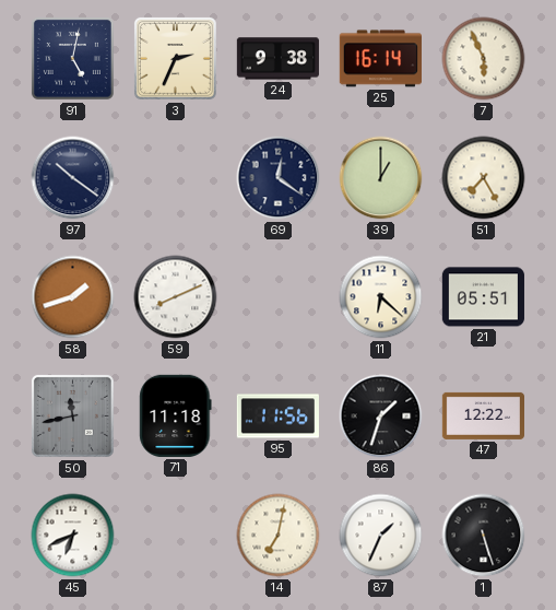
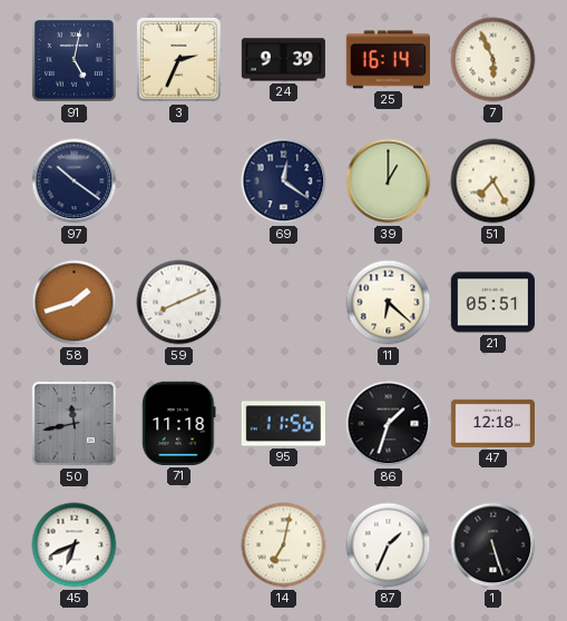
24: 9:38 -> 9:39
47: 12:22 -> 12:18
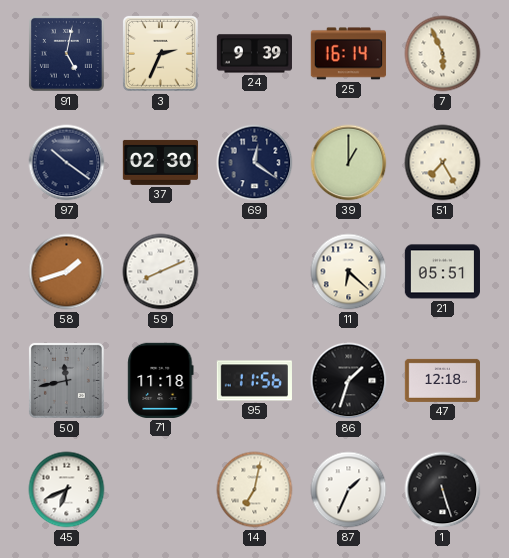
37: none -> 02:30
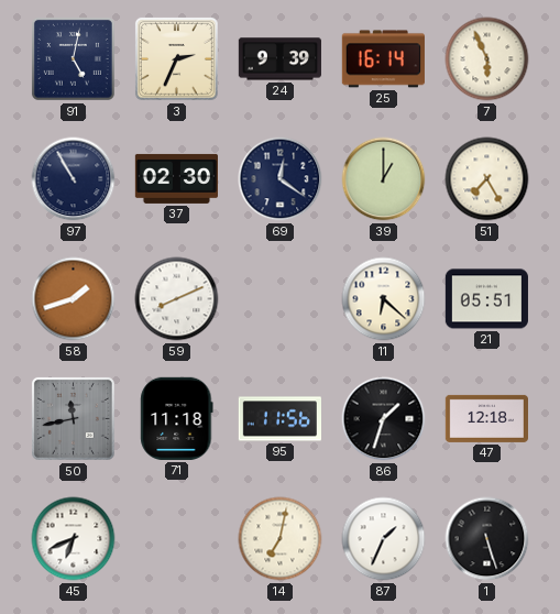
97: 10:21 -> 10:55
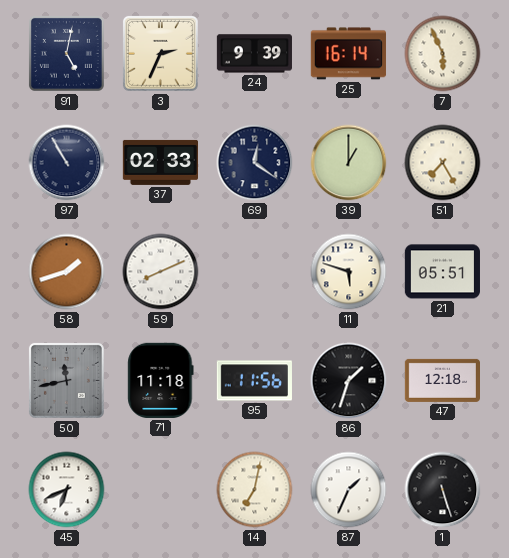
37: 02:30 -> 02:33
11: 6:22 -> 5:48
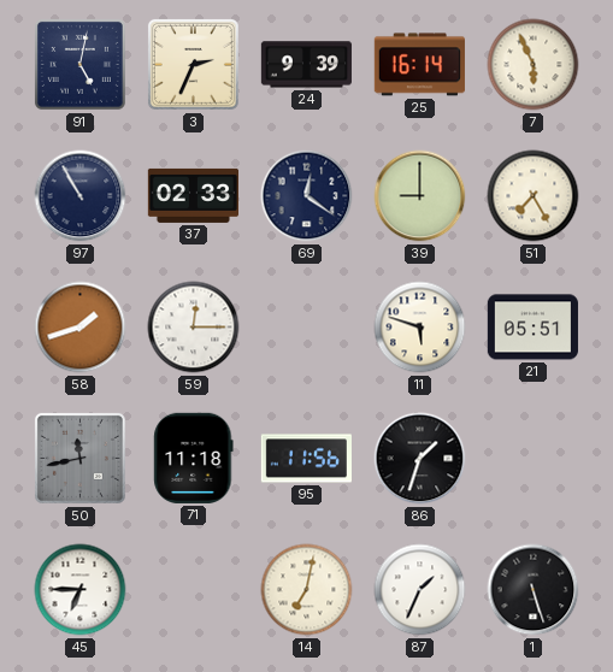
39: 1:00 -> 9:00
59: 8:11 -> 12:15
47: 12:18 -> none
45: 6:41 -> 6:45
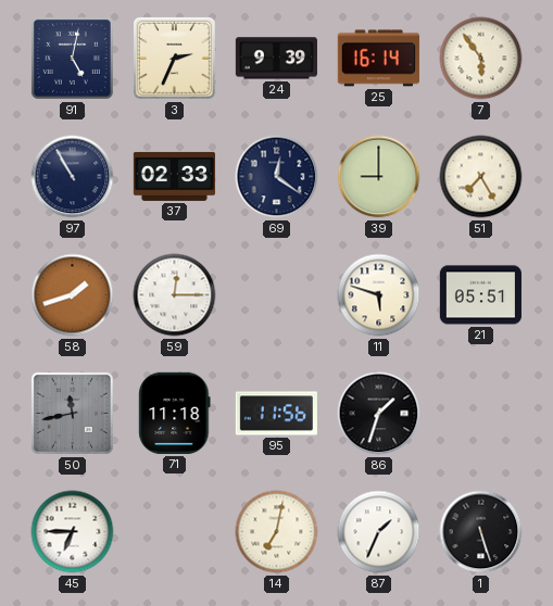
7: 5:56 -> 5:54
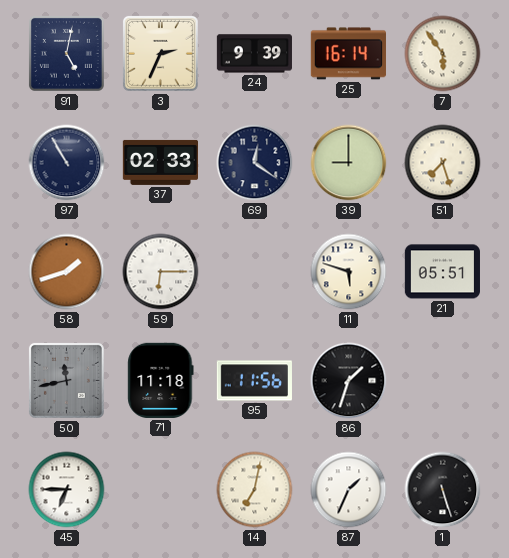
51: 7:25 -> 7:27
59: 12:15 -> 6:15
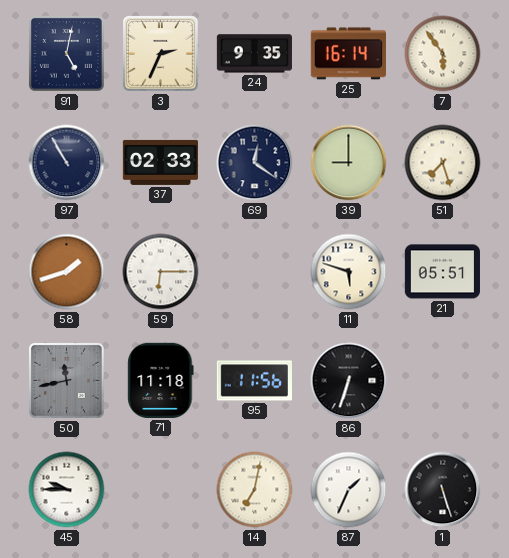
24: 9:39 -> 9:35
86: 1:33 -> 6:33
45: 6:45 -> 9:45
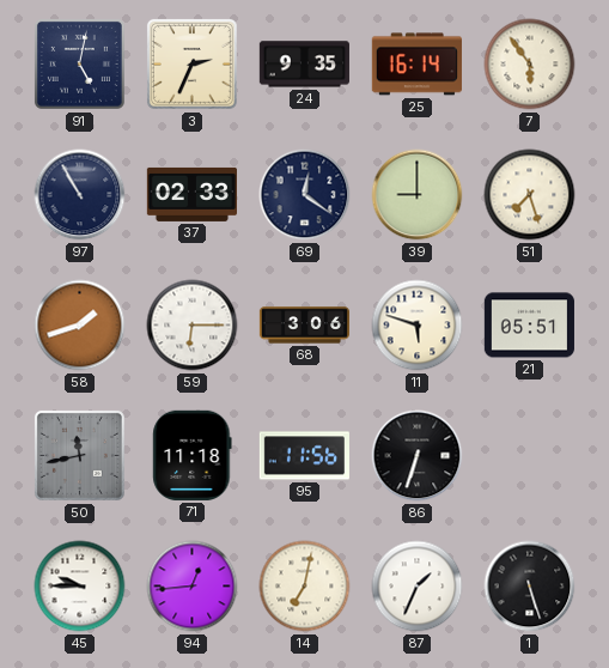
68: none -> 3:06
94: none -> 12:44
